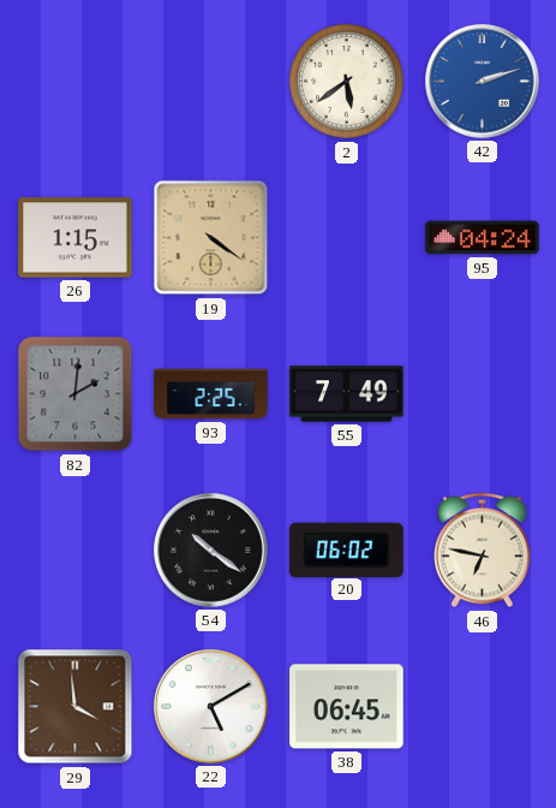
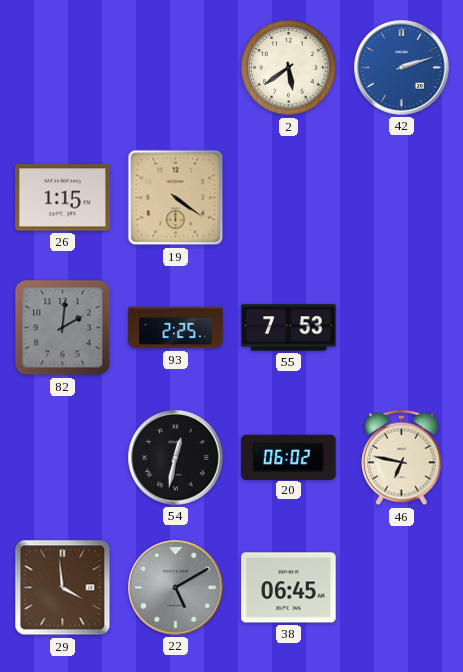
95: 04:24 -> none
55: 7:49 -> 7:53
54: 10:21 -> 12:32
22 dial: white -> grey
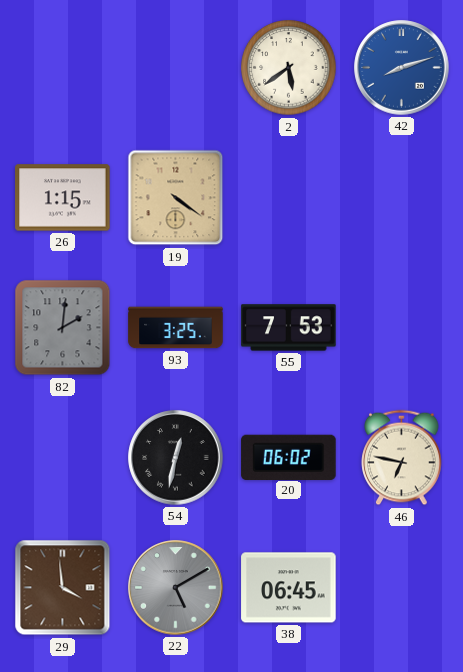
42: 2:12 -> 8:12
93: 2:25 -> 3:25
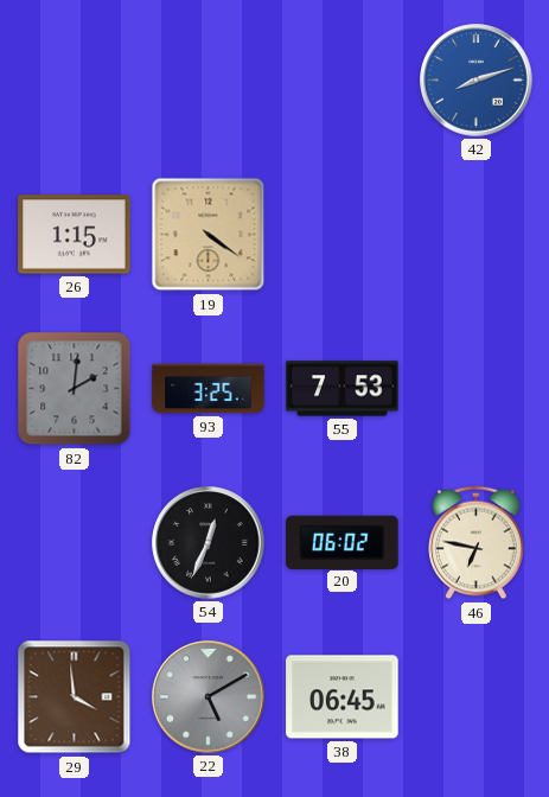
2: 5:39 -> none
54: 12:32 -> 12:34
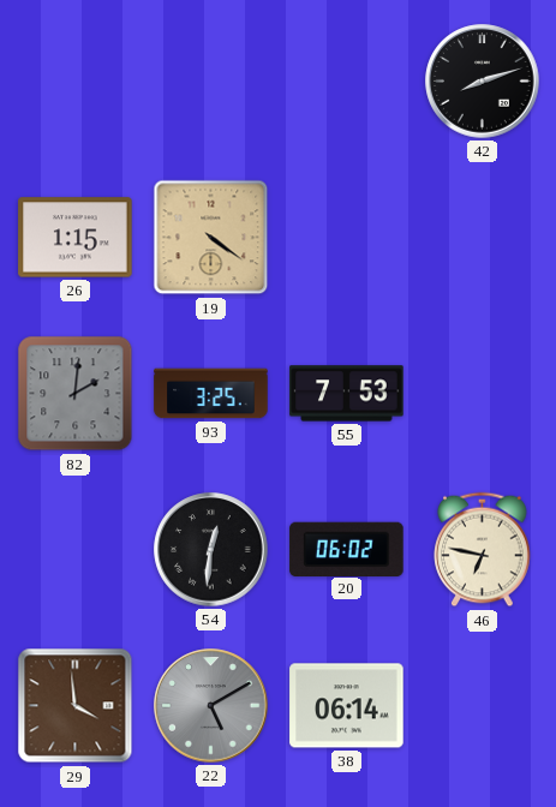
42 dial: blue -> black
54: 12:34 -> 12:31
38: 06:45 -> 06:14
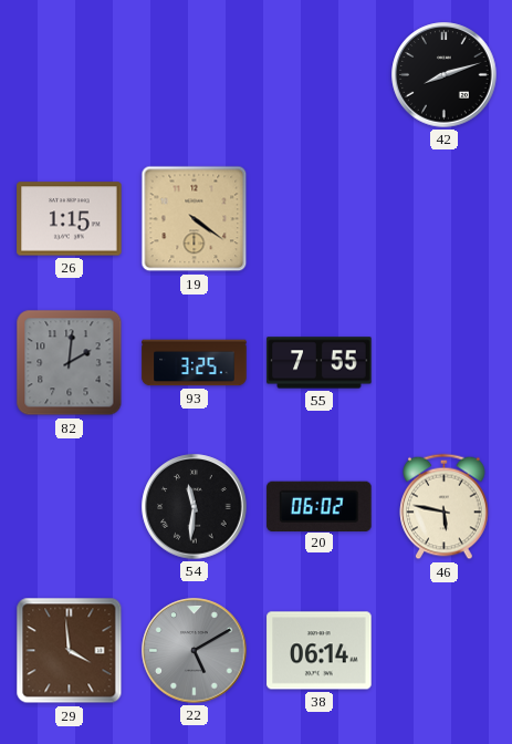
55: 7:53 -> 7:55
54: 12:31 -> 11:31
46: 6:47 -> 5:47
